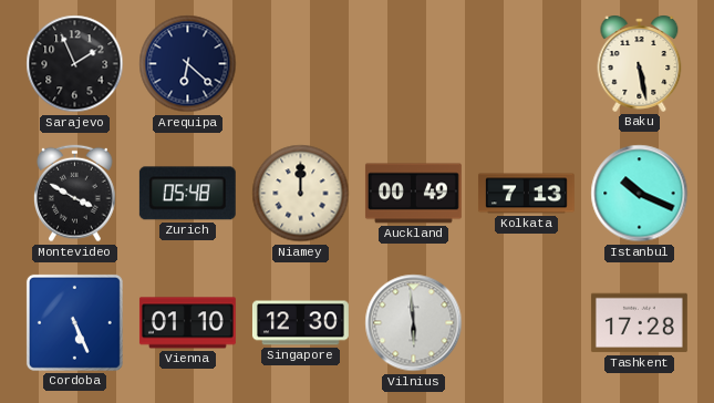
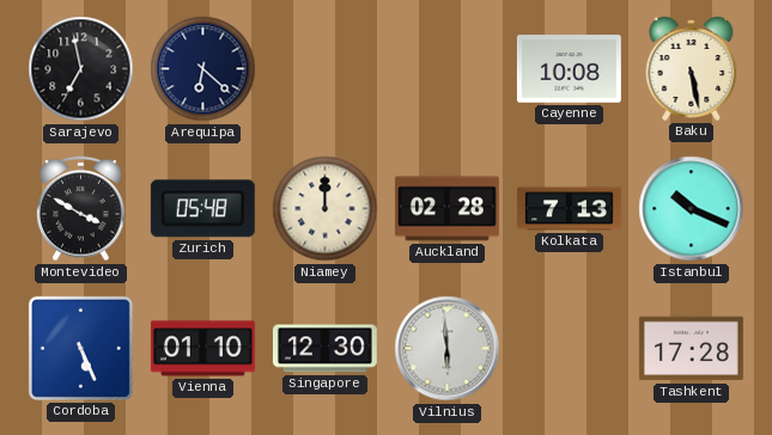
Sarajevo: 1:56 -> 6:58
Cayenne: none -> 10:08
Auckland: 00:49 -> 02:28
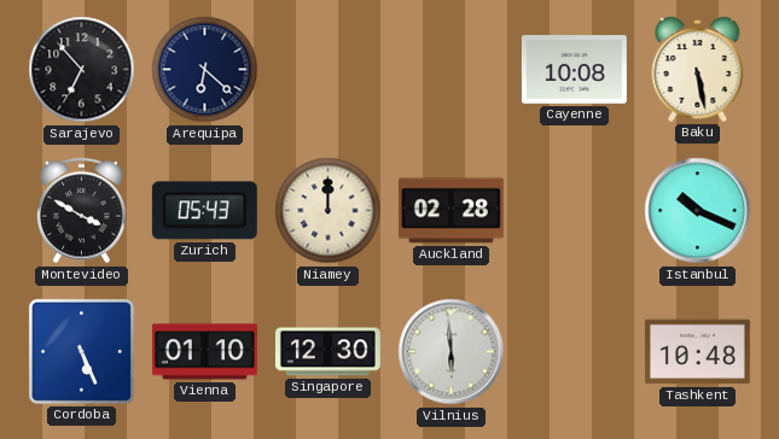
Sarajevo: 6:58 -> 6:53
Zurich: 05:48 -> 05:43
Kolkata: 7:13 -> none
Tashkent: 17:28 -> 10:48
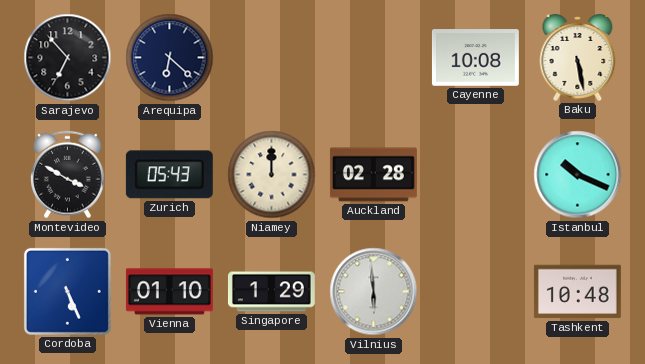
Singapore: 12:30 -> 1:29
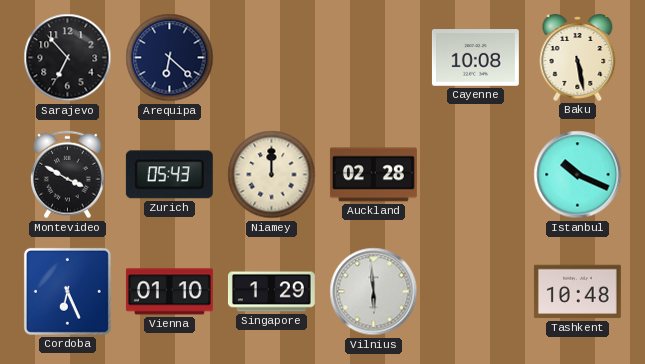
Cordoba: 5:26 -> 6:26
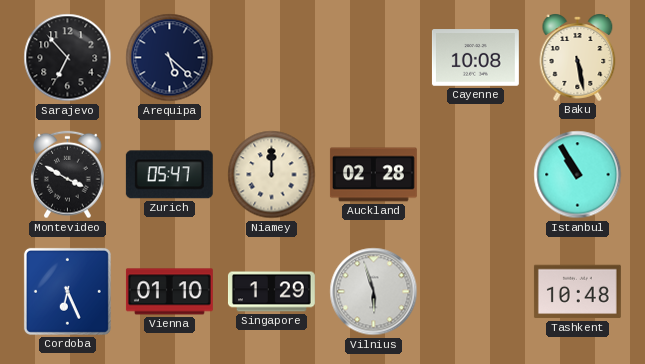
Arequipa: 6:22 -> 5:22
Zurich: 05:43 -> 05:47
Istanbul: 10:19 -> 10:55
Vilnius: 5:59 -> 5:57
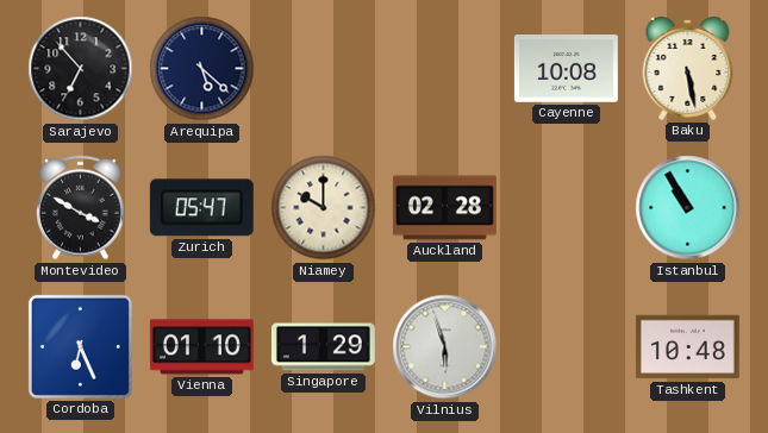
Niamey: 12:00 -> 10:00
